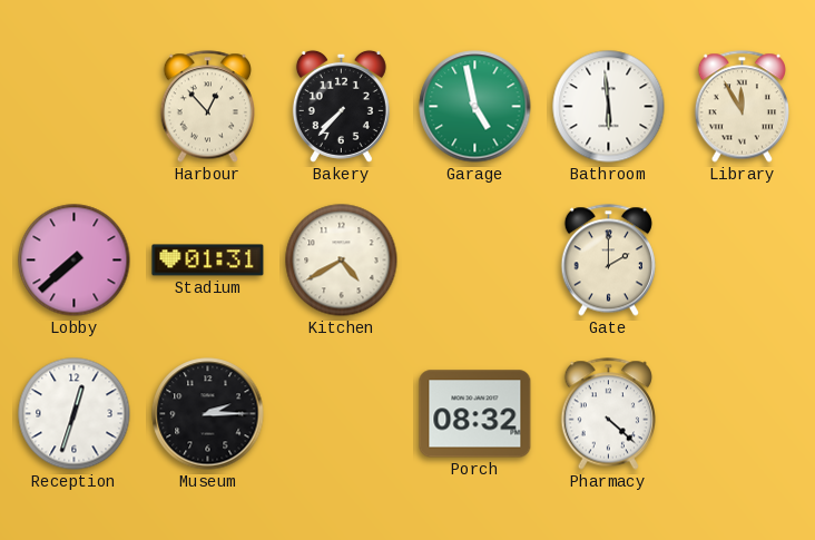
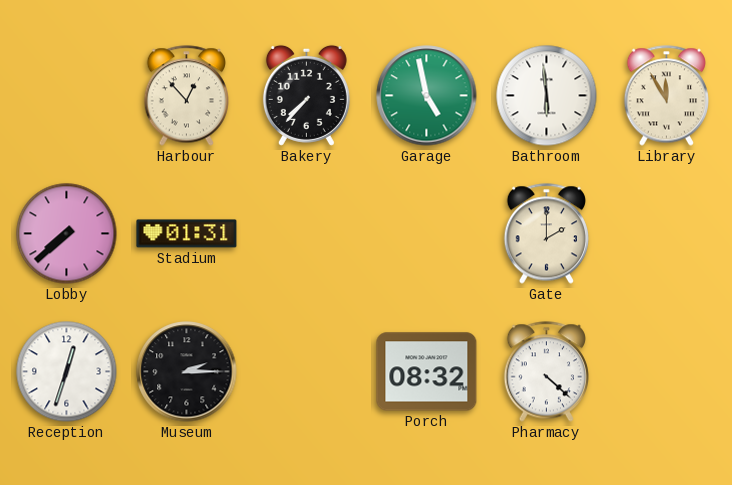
Kitchen: 4:40 -> none
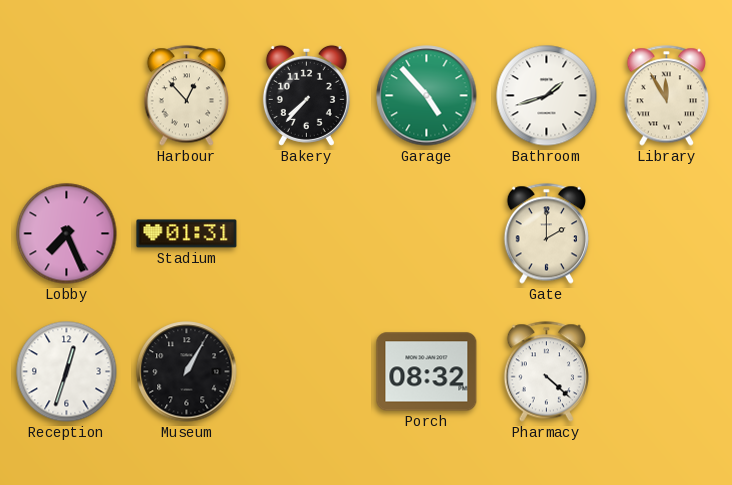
Garage: 4:58 -> 4:53
Bathroom: 5:59 -> 1:42
Lobby: 7:38 -> 7:26
Museum: 2:15 -> 1:05
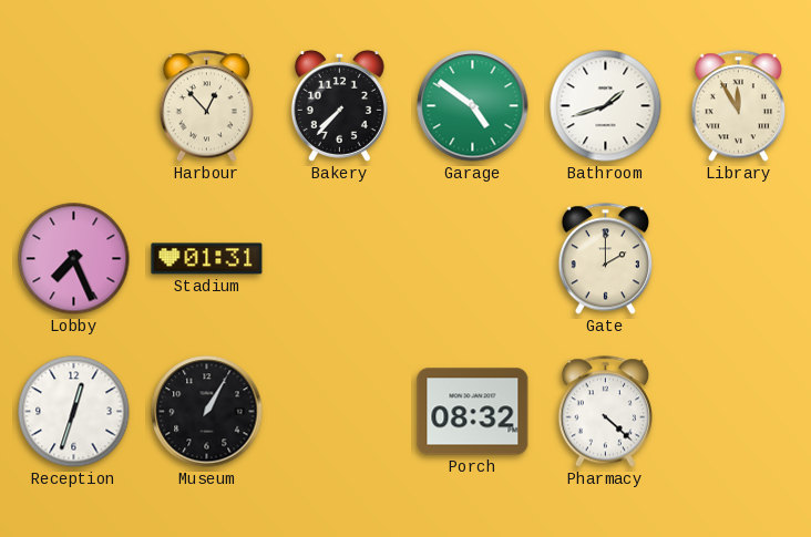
Garage: 4:53 -> 4:51
